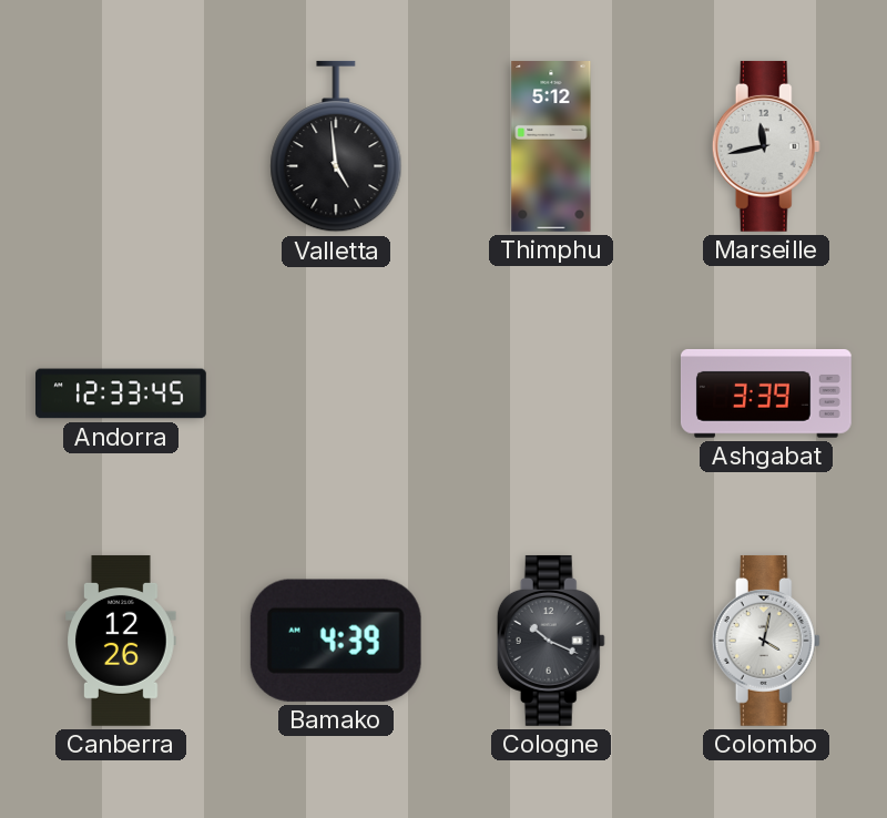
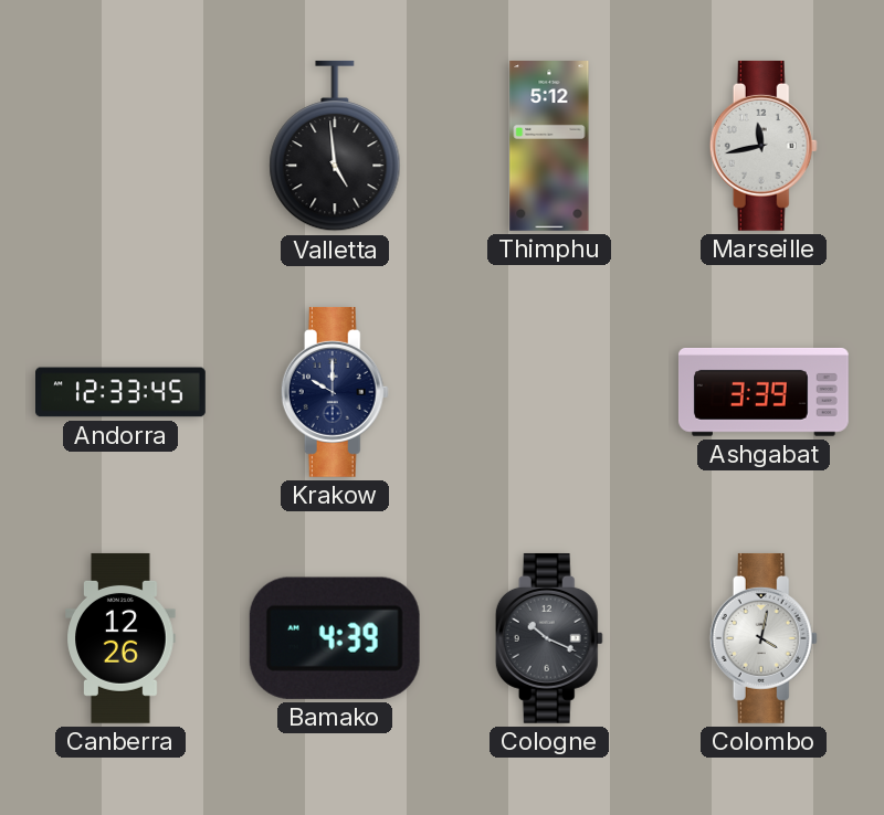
Krakow: none -> 10:00
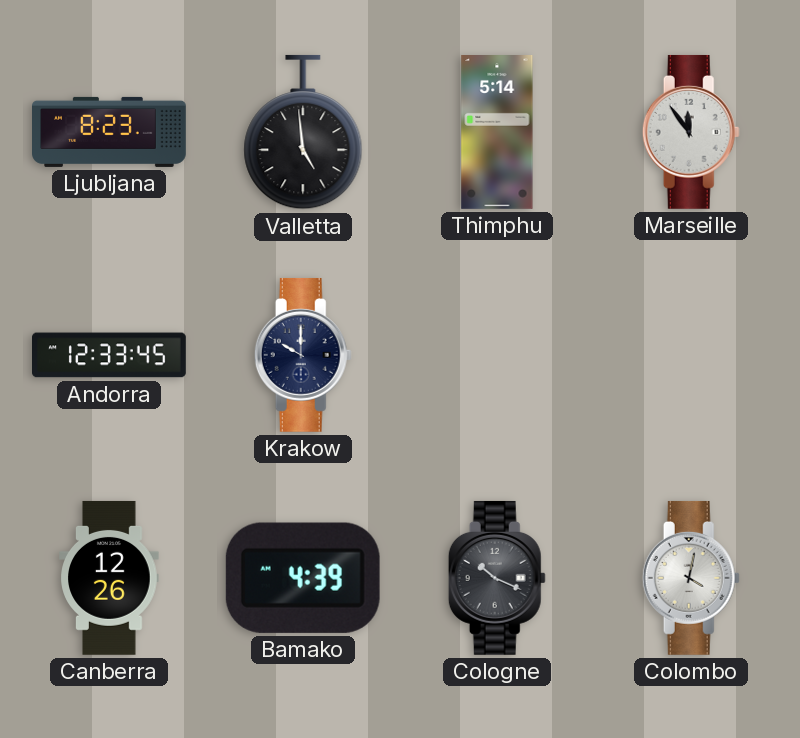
Ljubljana: none -> 8:23
Thimphu: 5:12 -> 5:14
Marseille: 11:43 -> 11:54
Ashgabat: 3:39 -> none
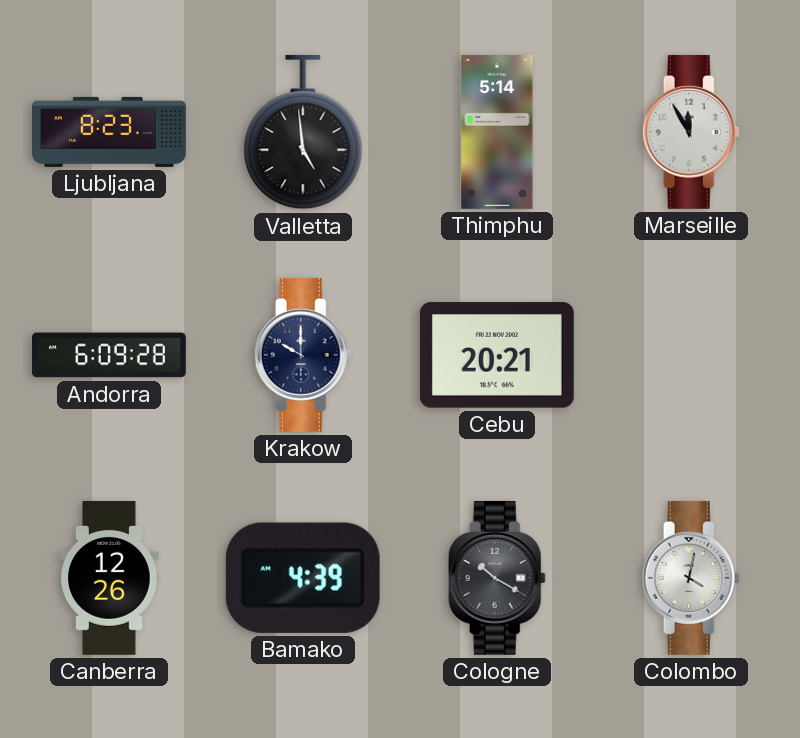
Marseille: 11:54 -> 11:55
Andorra: 12:33 -> 6:09
Cebu: none -> 20:21
Cologne: 10:19 -> 10:20
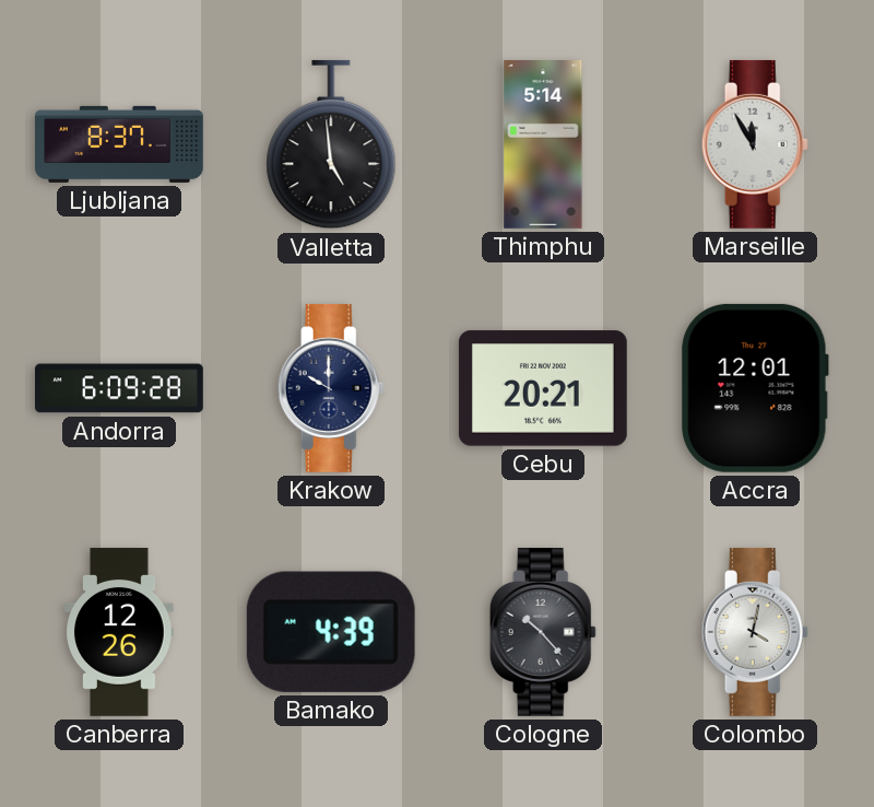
Ljubljana: 8:23 -> 8:37
Accra: none -> 12:01
Cologne: 10:20 -> 10:23
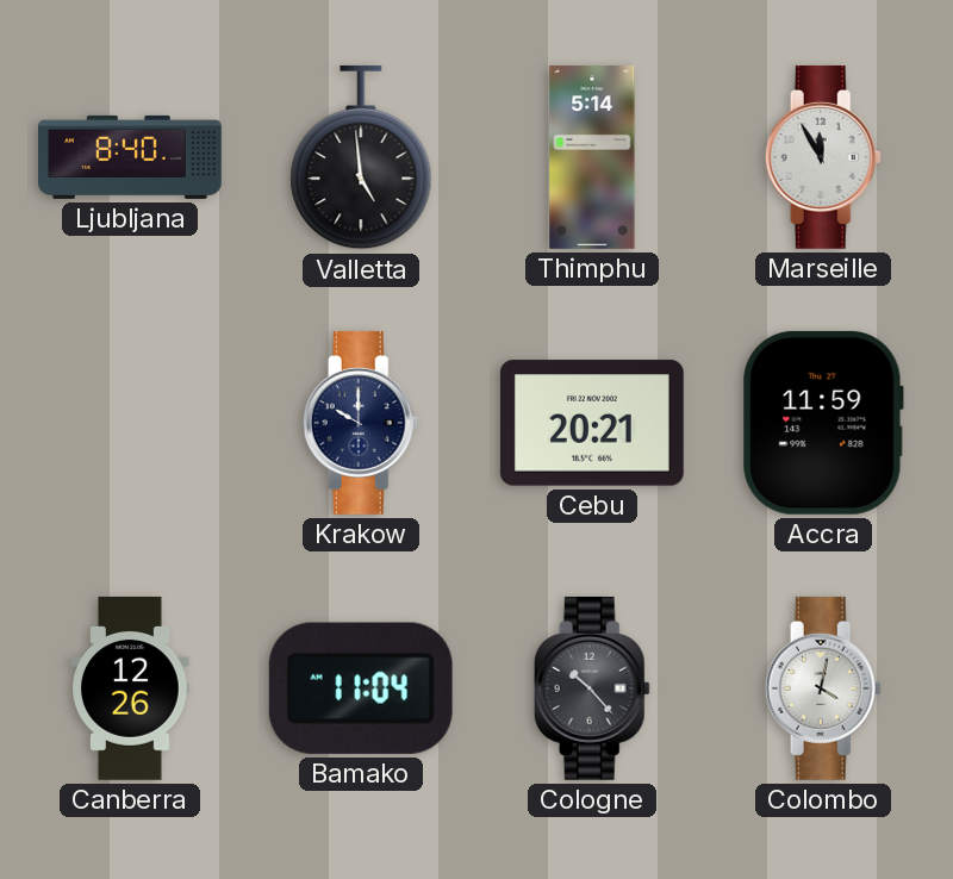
Ljubljana: 8:37 -> 8:40
Andorra: 6:09 -> none
Accra: 12:01 -> 11:59
Bamako: 4:39 -> 11:04
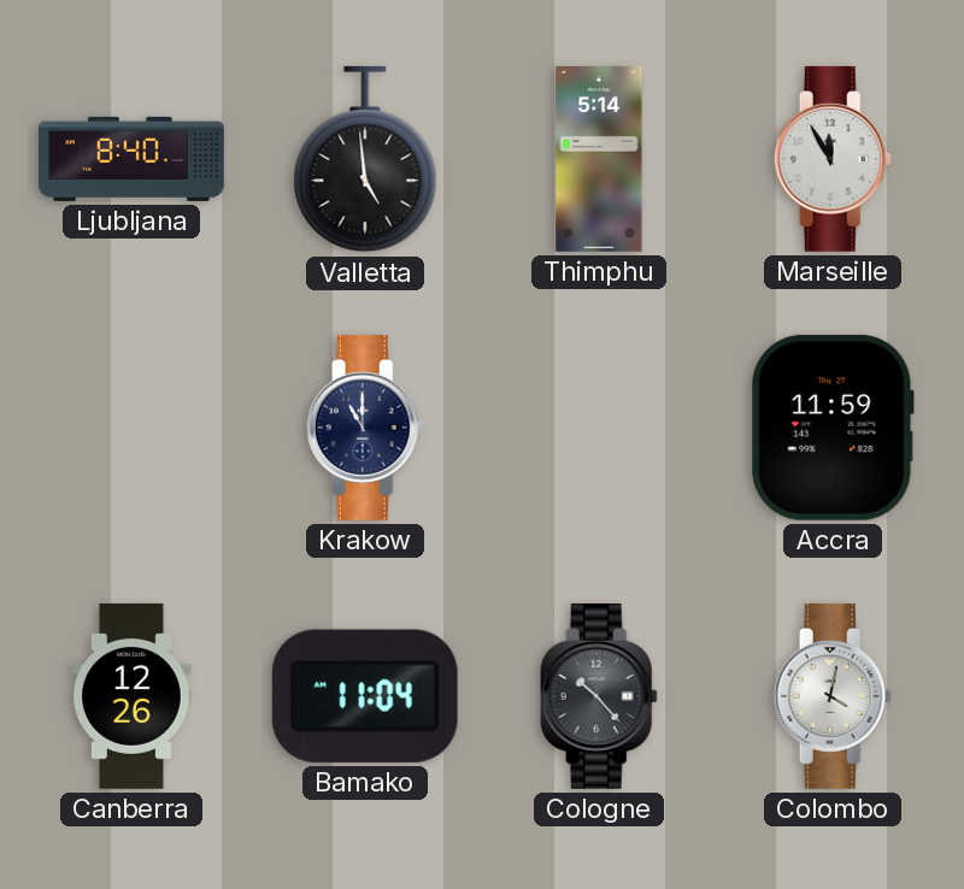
Krakow: 10:00 -> 11:00
Cebu: 20:21 -> none
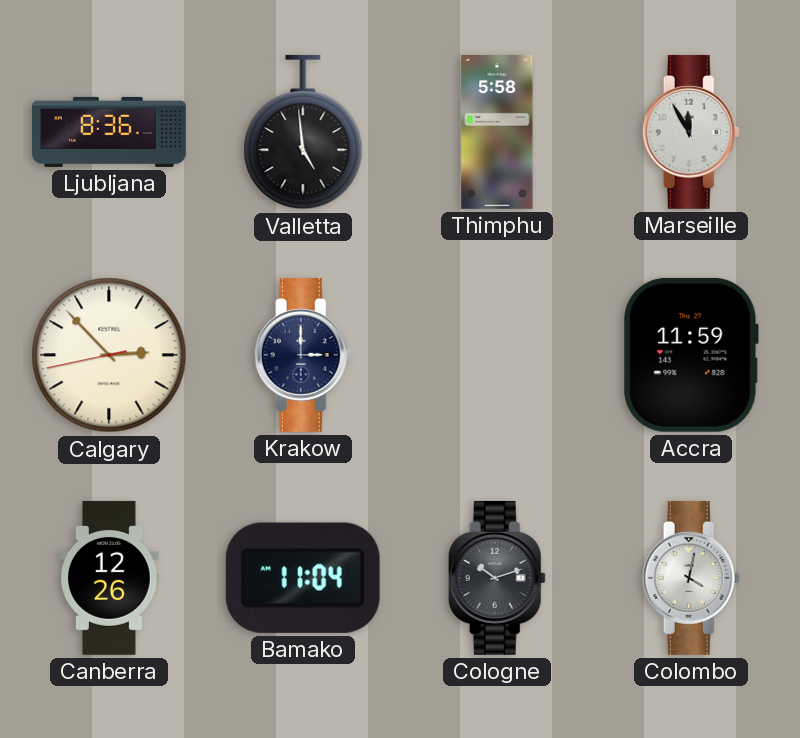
Ljubljana: 8:40 -> 8:36
Thimphu: 5:14 -> 5:58
Calgary: none -> 2:52
Krakow: 11:00 -> 3:00
Cologne: 10:23 -> 10:12
